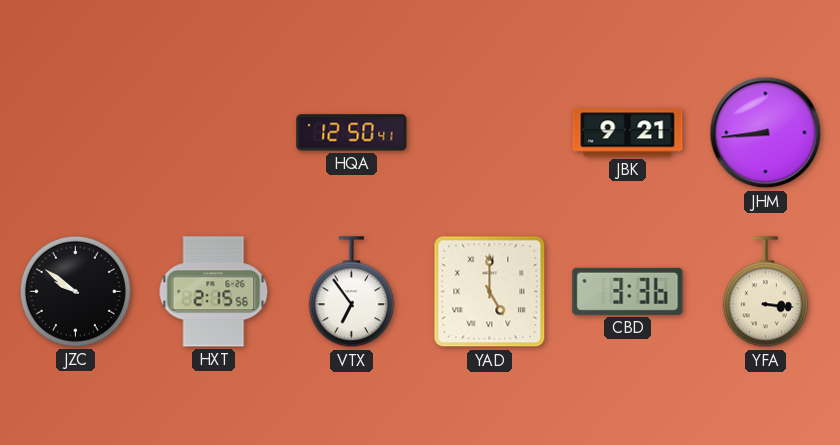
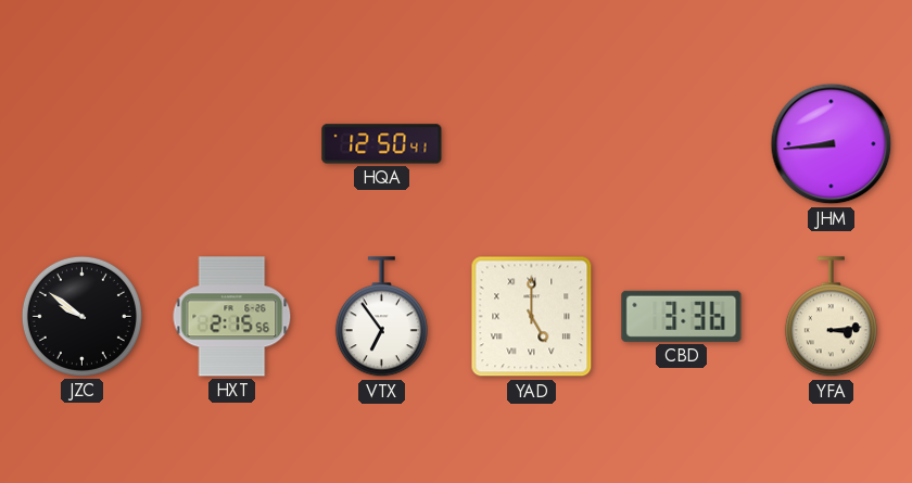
JBK: 9:21 -> none
YFA: 3:16 -> 3:14
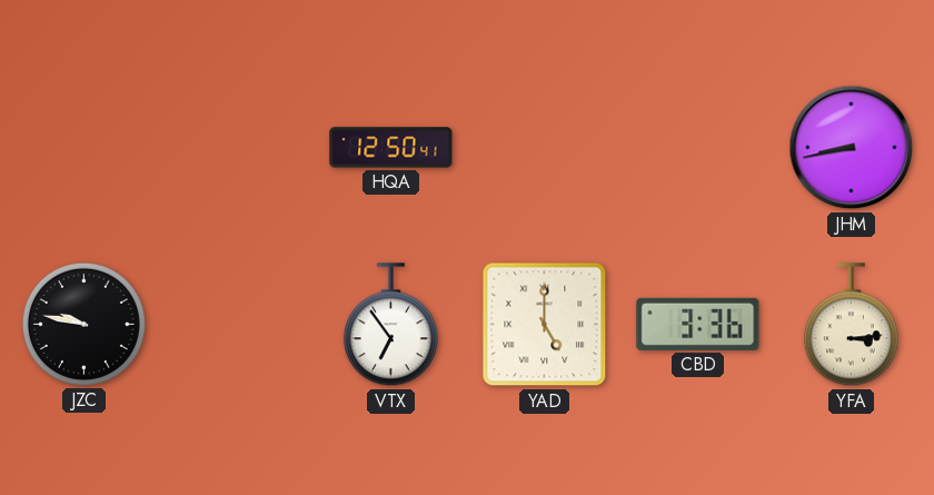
JHM: 8:44 -> 8:43
JZC: 9:51 -> 9:47
HXT: 2:15 -> none
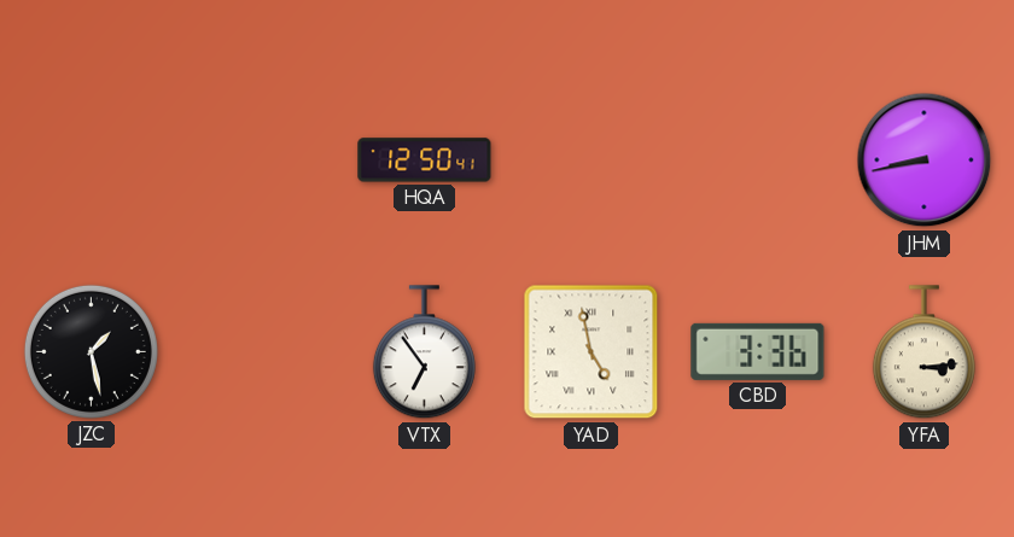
JZC: 9:47 -> 1:28
YAD: 5:00 -> 4:58
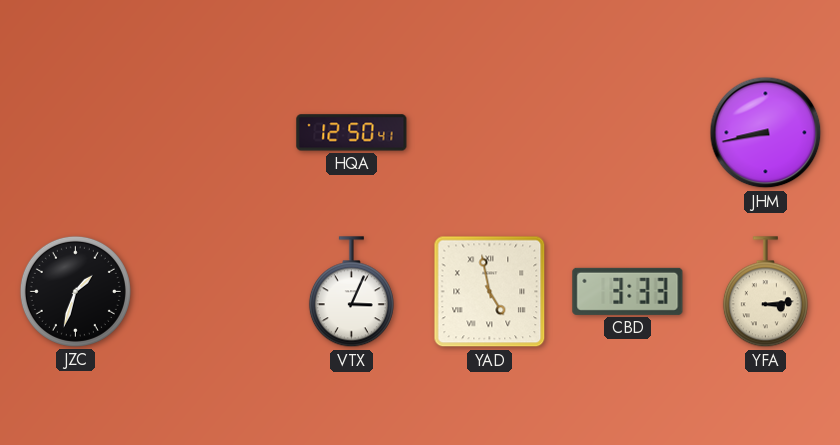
JZC: 1:28 -> 1:33
VTX: 6:54 -> 3:04
CBD: 3:36 -> 3:33
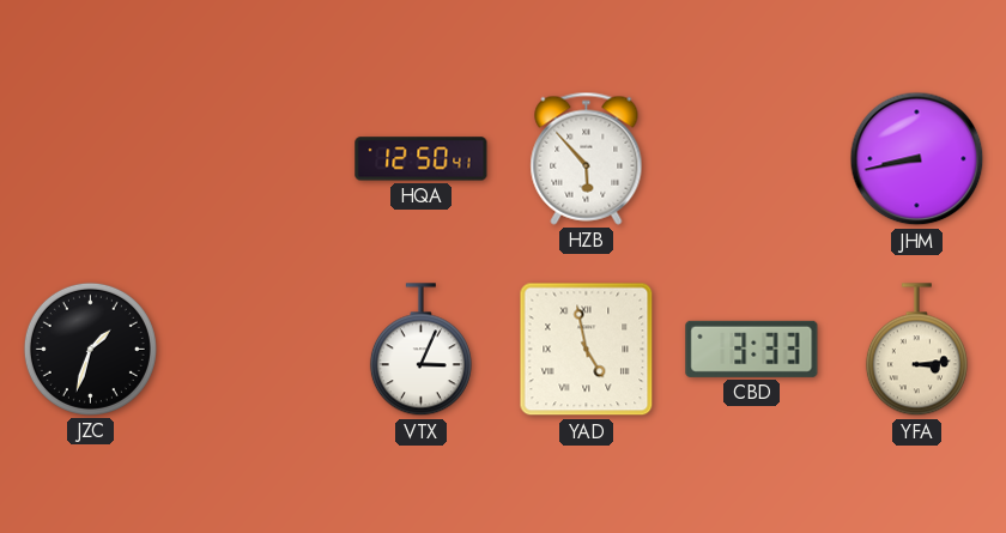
HZB: none -> 5:53
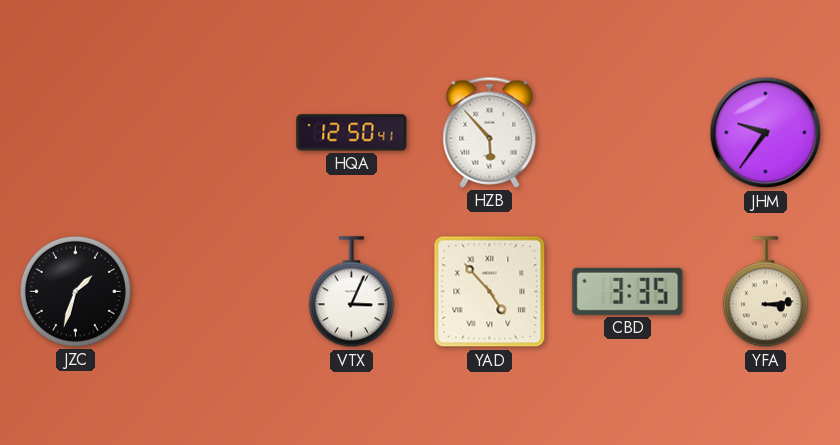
JHM: 8:43 -> 9:36
YAD: 4:58 -> 4:53
CBD: 3:33 -> 3:35
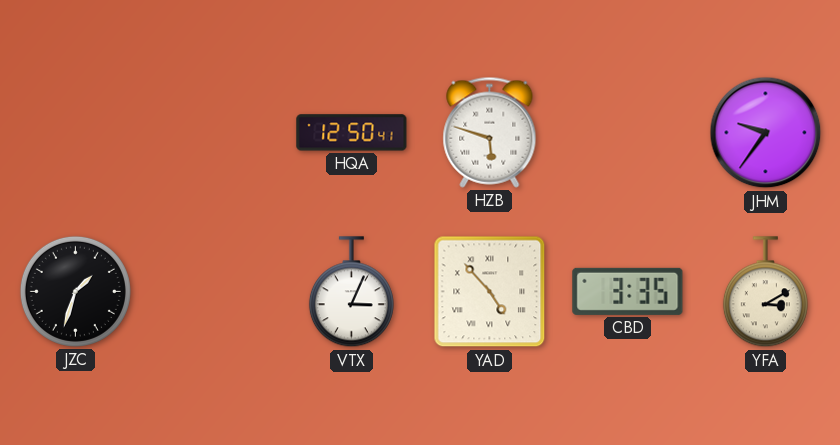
HZB: 5:53 -> 5:48
YFA: 3:14 -> 3:10
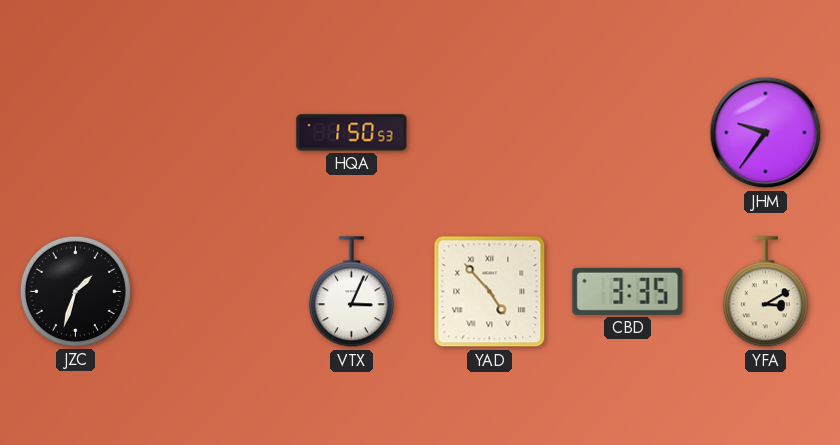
HQA: 12:50 -> 1:50
HZB: 5:48 -> none
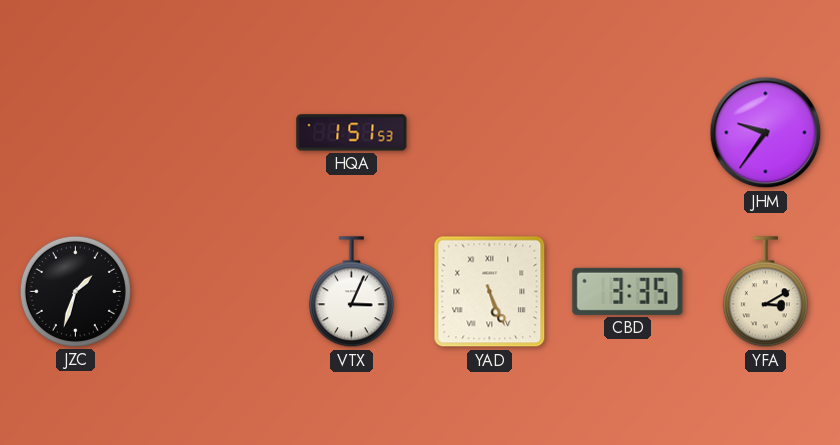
HQA: 1:50 -> 1:51
YAD: 4:53 -> 5:26
